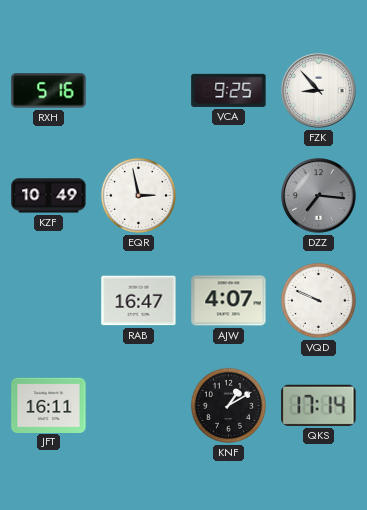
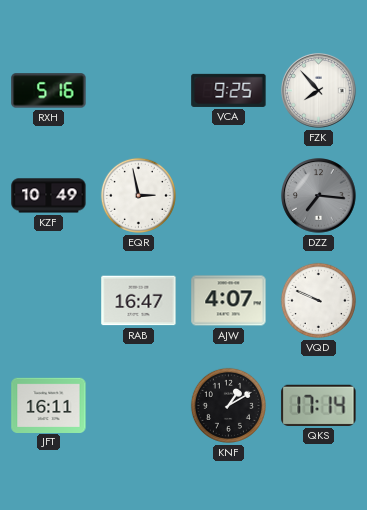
FZK: 8:53 -> 7:53
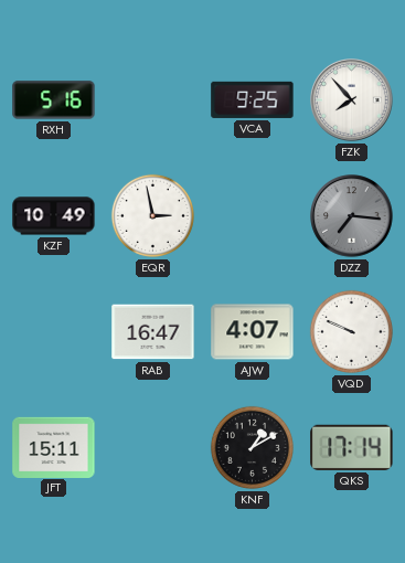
JFT: 16:11 -> 15:11
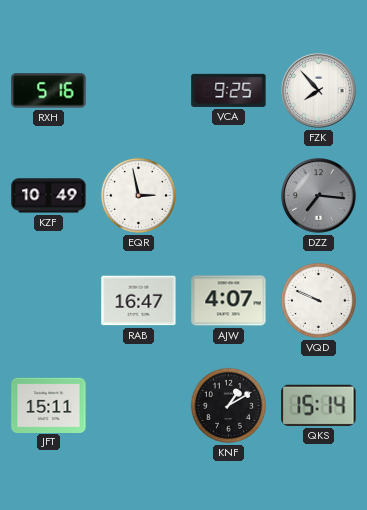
QKS: 17:14 -> 15:14
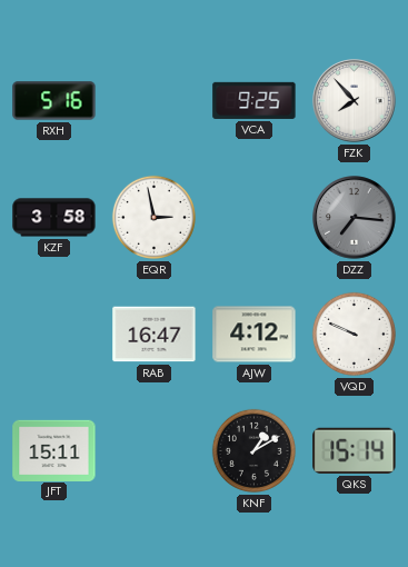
KZF: 10:49 -> 3:58
AJW: 4:07 -> 4:12
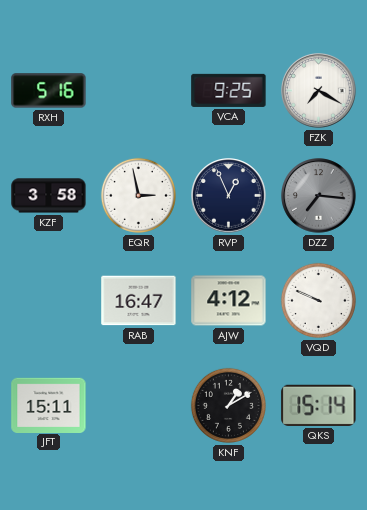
FZK: 7:53 -> 7:20
RVP: none -> 12:56
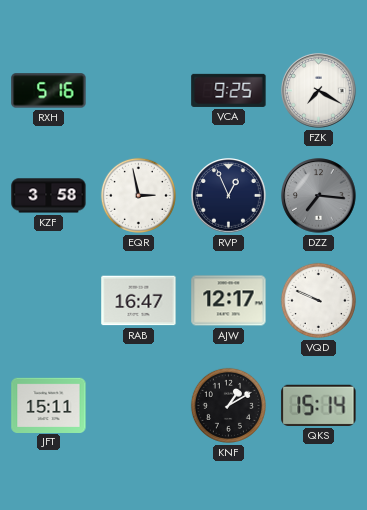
AJW: 4:12 -> 12:17
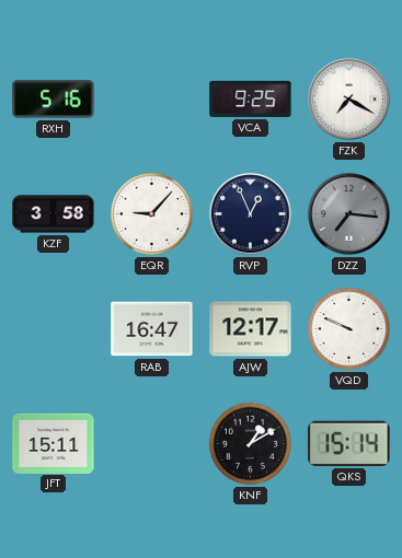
EQR: 2:58 -> 9:07
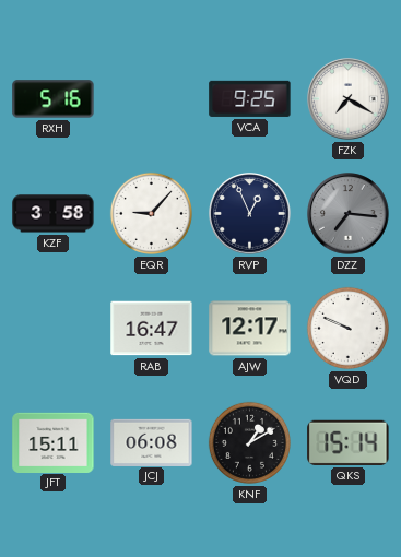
JCJ: none -> 06:08
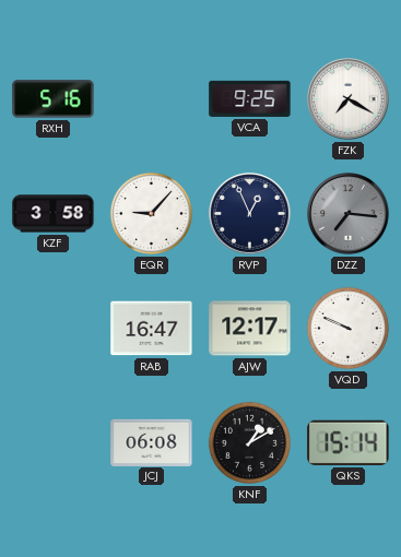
JFT: 15:11 -> none
